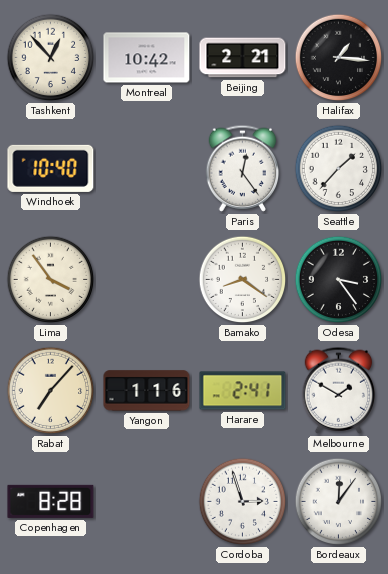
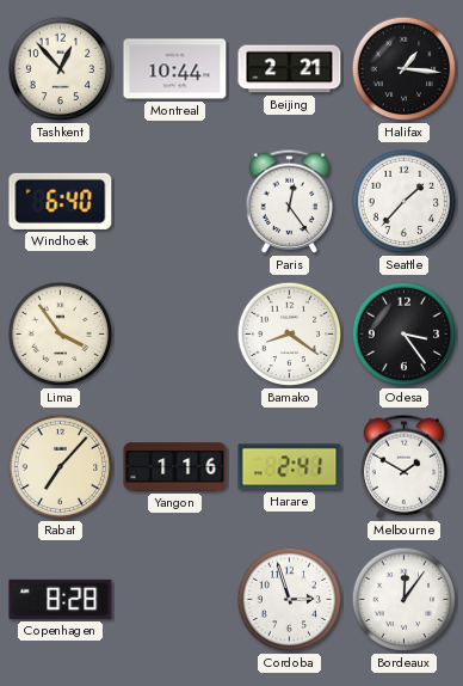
Montreal: 10:42 -> 10:44
Windhoek: 10:40 -> 6:40
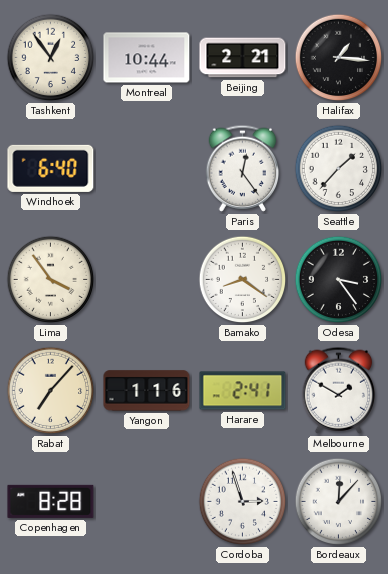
Tashkent: 12:53 -> 12:54
Bordeaux: 12:06 -> 12:07
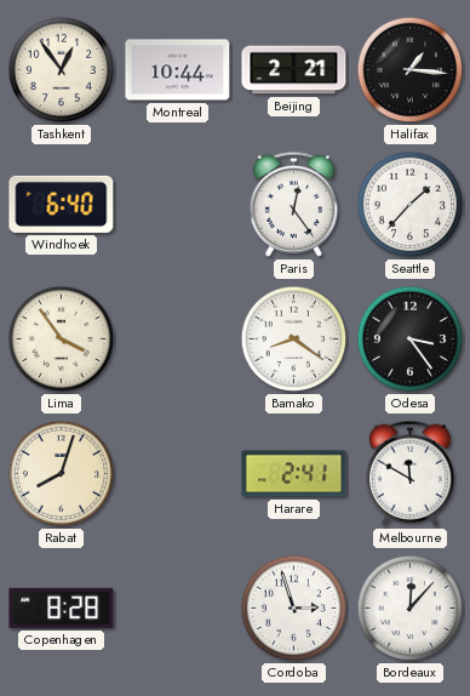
Rabat: 7:07 -> 8:03
Yangon: 1:16 -> none
Melbourne: 1:50 -> 11:50
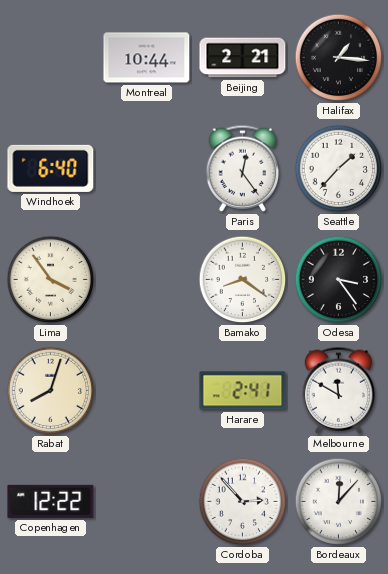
Tashkent: 12:54 -> none
Copenhagen: 8:28 -> 12:22
Cordoba: 2:57 -> 2:53
